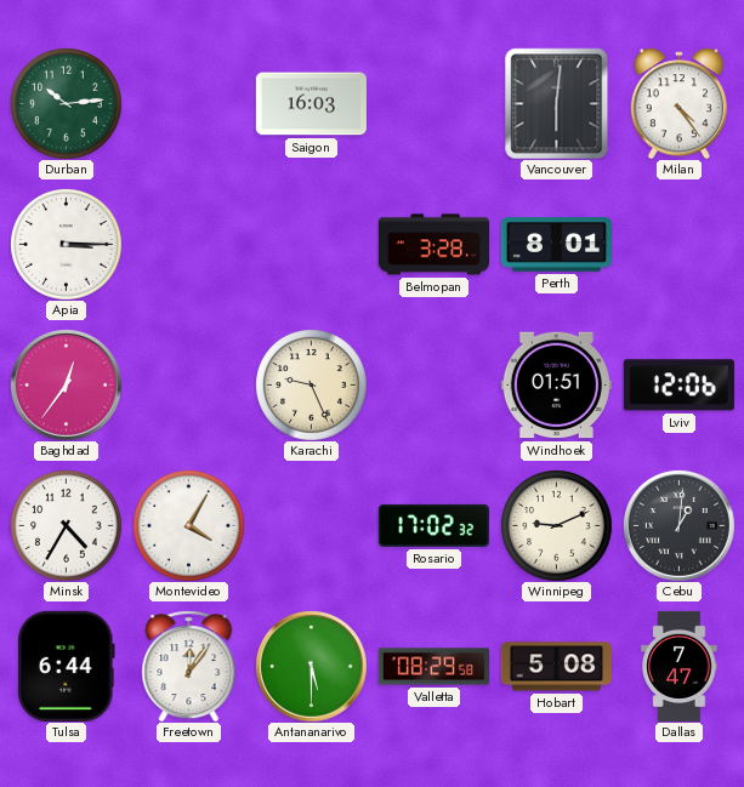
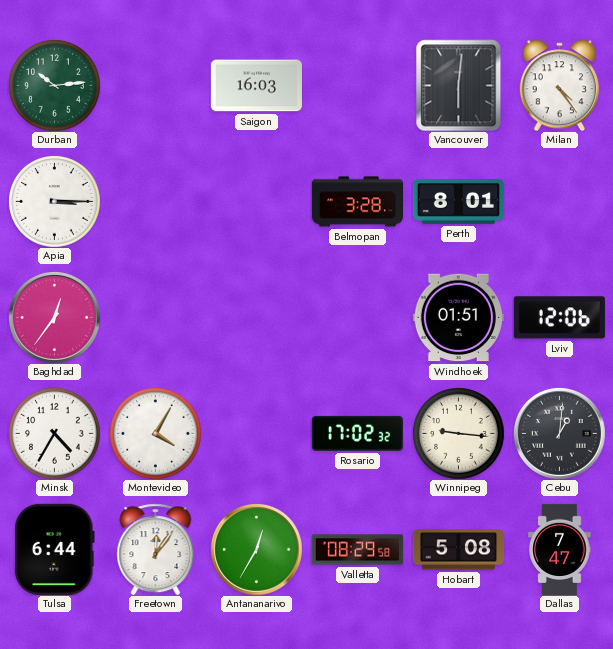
Karachi: 9:26 -> none
Winnipeg: 9:11 -> 9:16
Antananarivo: 5:30 -> 12:35
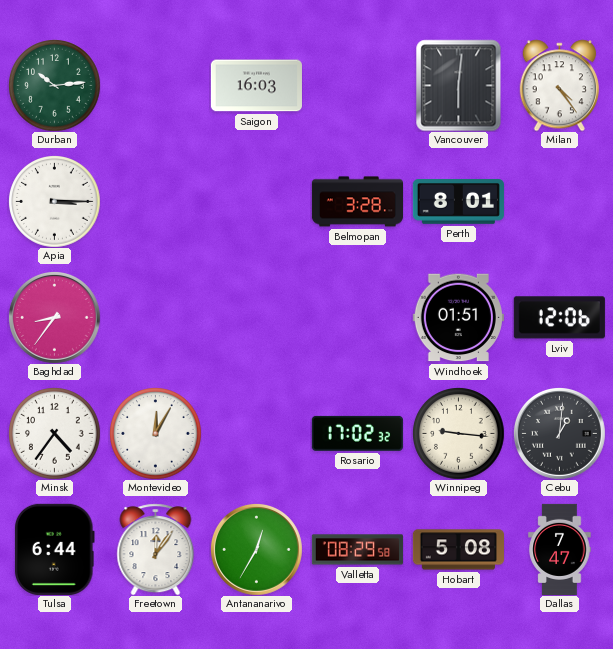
Baghdad: 12:36 -> 8:36
Minsk: 4:35 -> 4:36
Montevideo: 4:05 -> 12:05
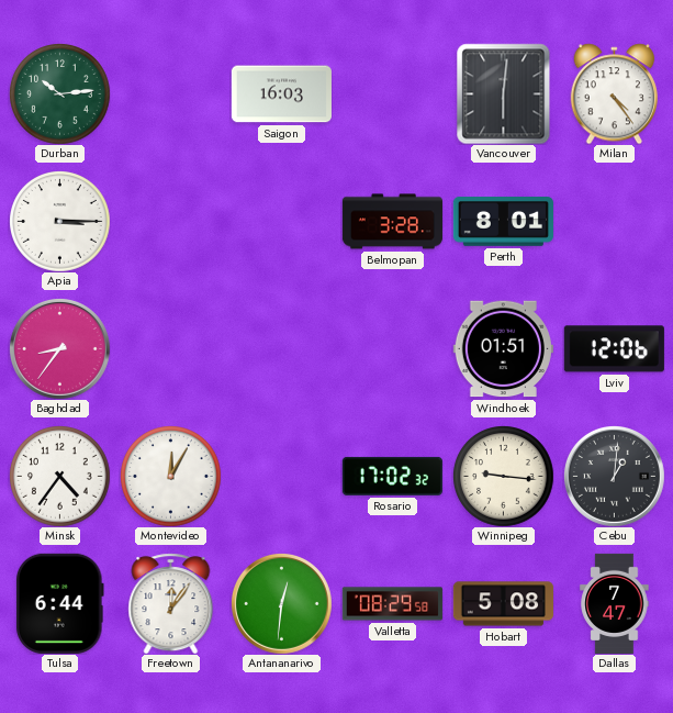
Antananarivo: 12:35 -> 12:31
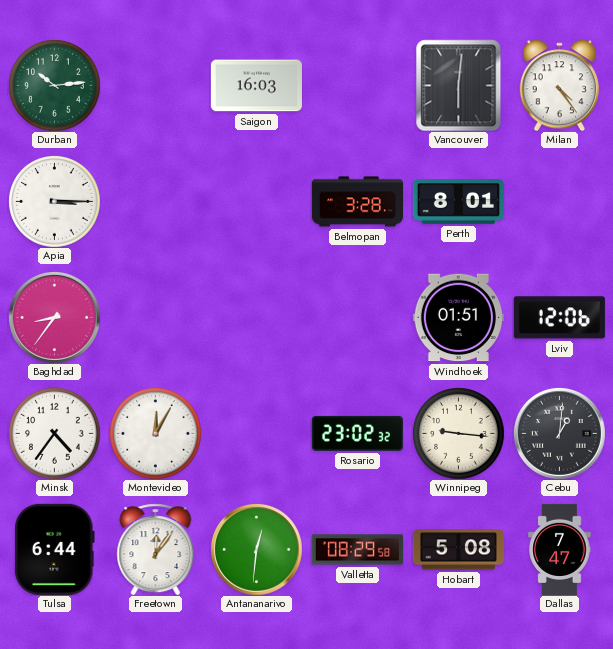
Rosario: 17:02 -> 23:02
